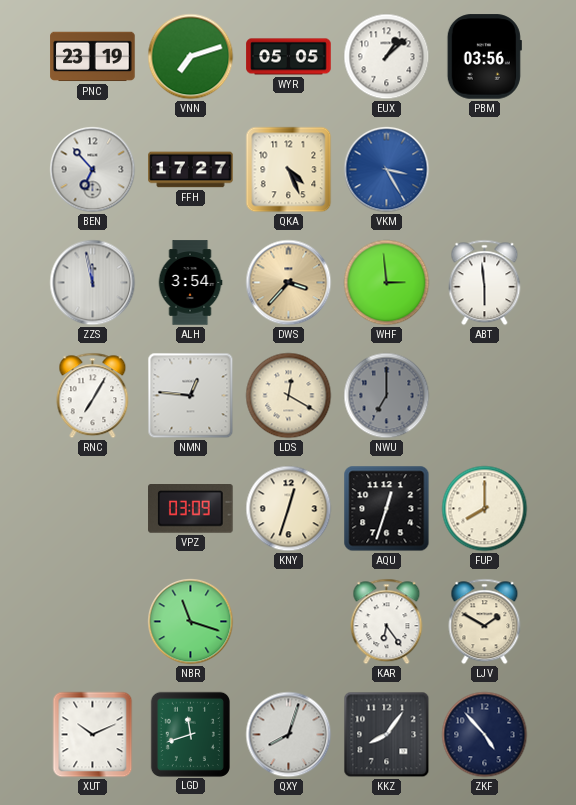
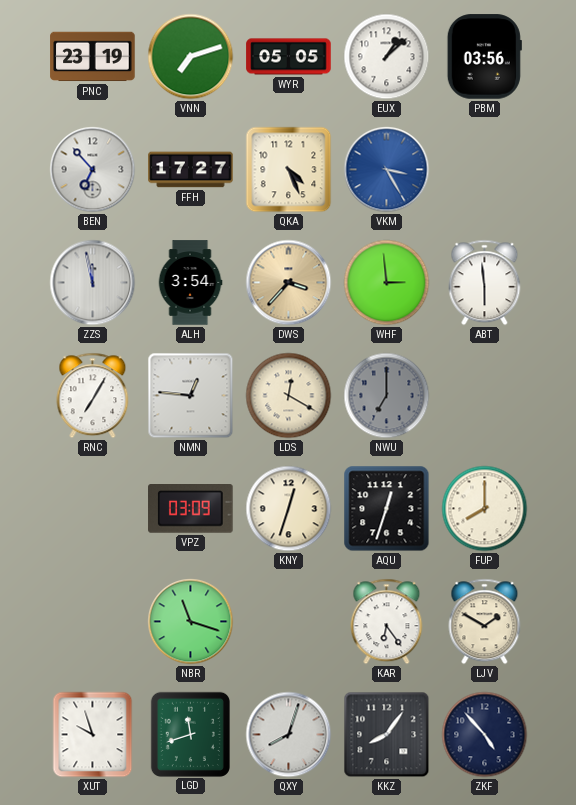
XUT: 10:11 -> 9:57
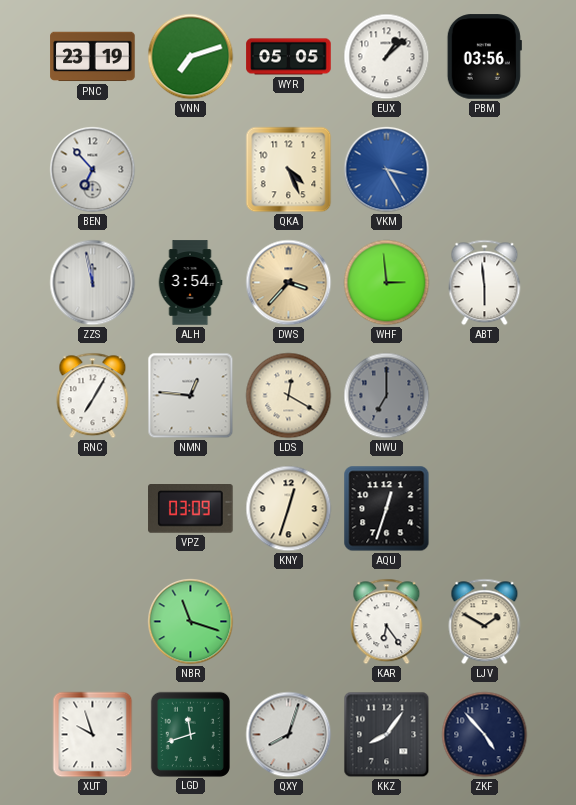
FFH: 17:27 -> none
FUP: 8:00 -> none
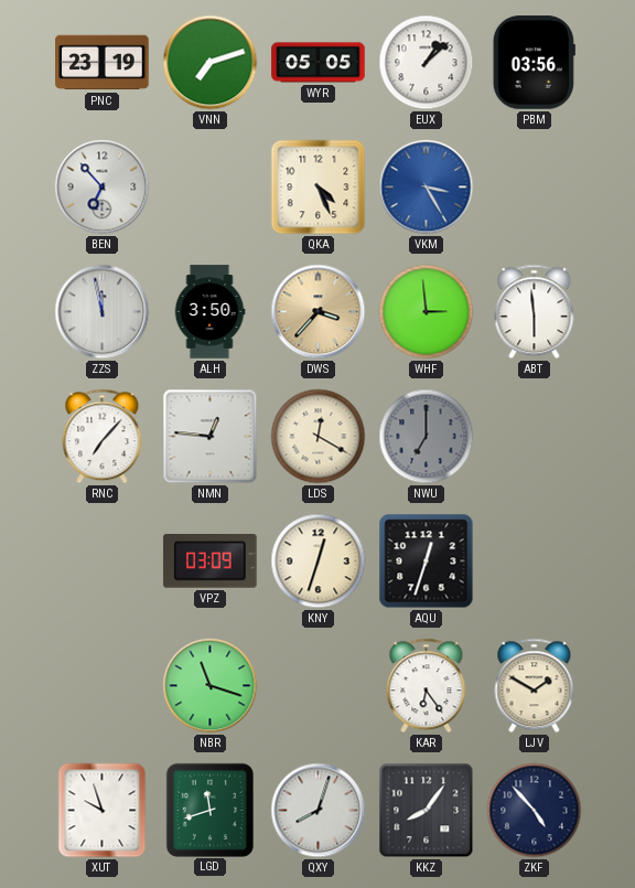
ALH: 3:54 -> 3:50
RNC: 7:05 -> 7:07
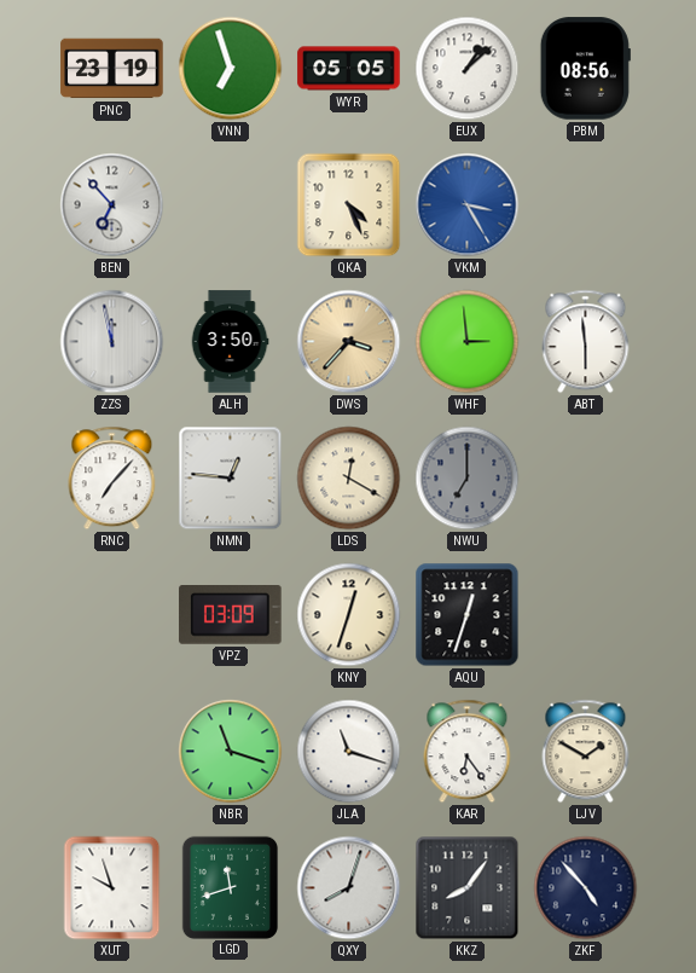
VNN: 7:12 -> 6:57
PBM: 03:56 -> 08:56
JLA: none -> 11:18
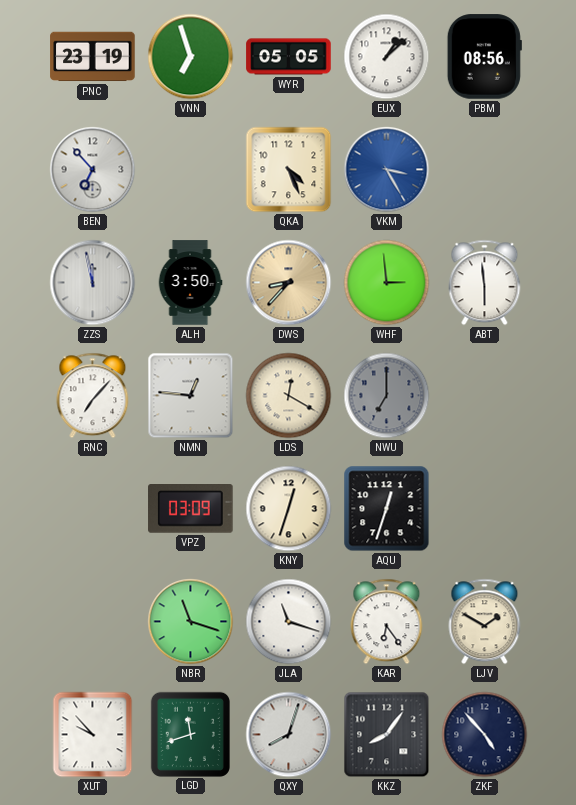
DWS: 3:37 -> 8:37
XUT: 9:57 -> 9:53
